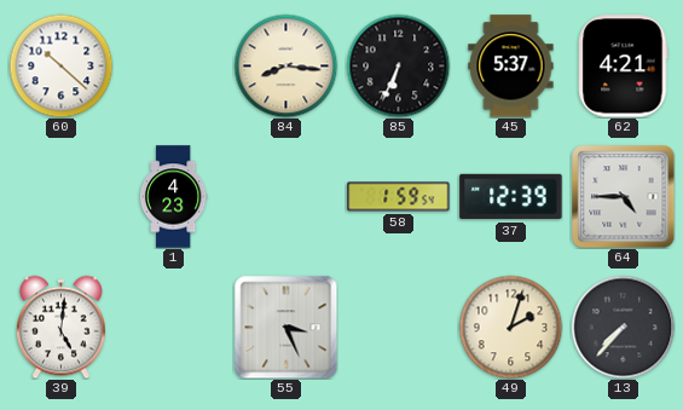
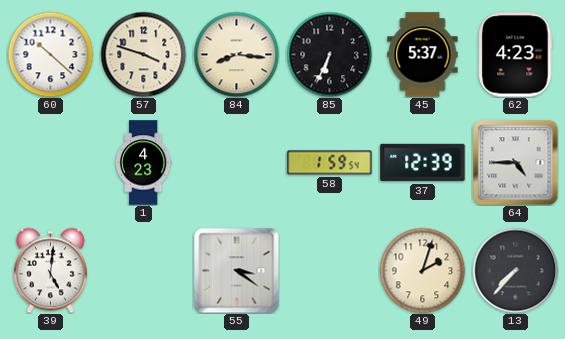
57: none -> 3:48
62: 4:21 -> 4:23
55: 3:26 -> 3:21
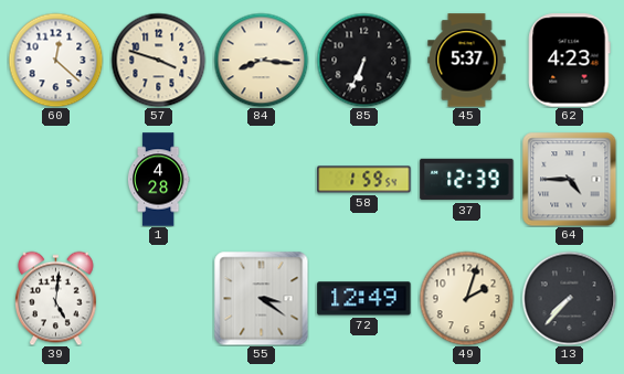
60: 10:22 -> 12:22
1: 4:23 -> 4:28
72: none -> 12:49
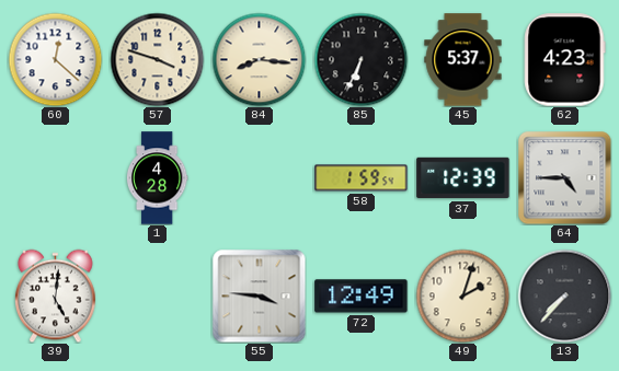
55: 3:21 -> 3:46
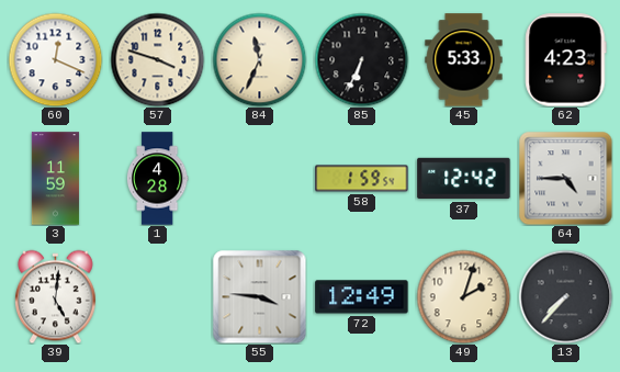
60: 12:22 -> 12:19
84: 8:16 -> 11:34
45: 5:37 -> 5:33
3: none -> 11:59
37: 12:39 -> 12:42
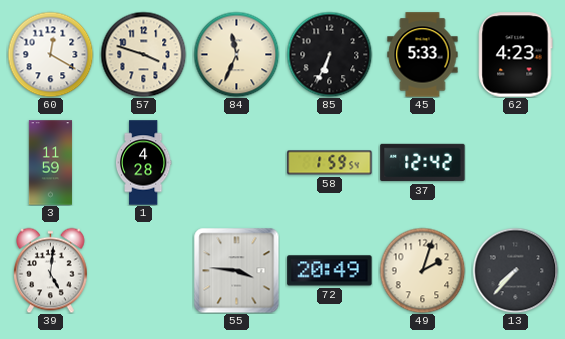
60: 12:19 -> 12:20
64: 4:45 -> none
72: 12:49 -> 20:49
